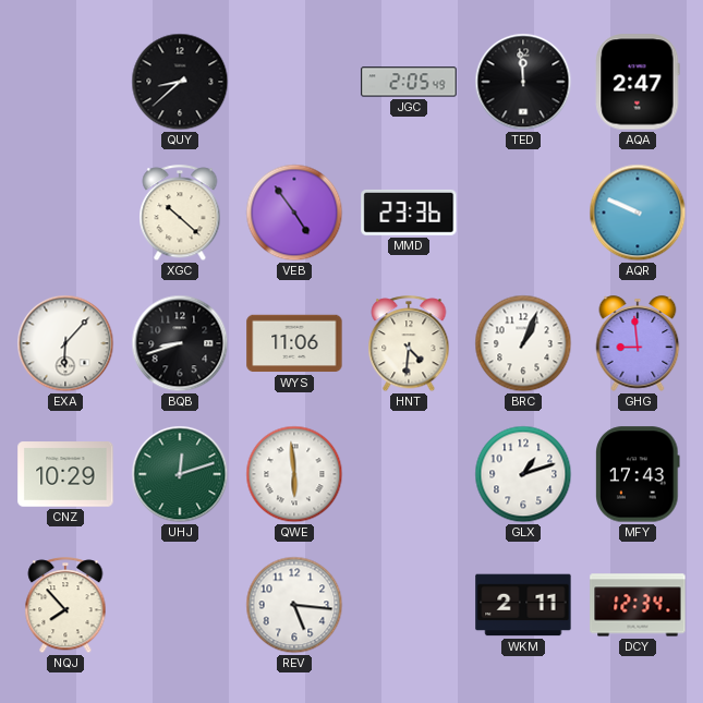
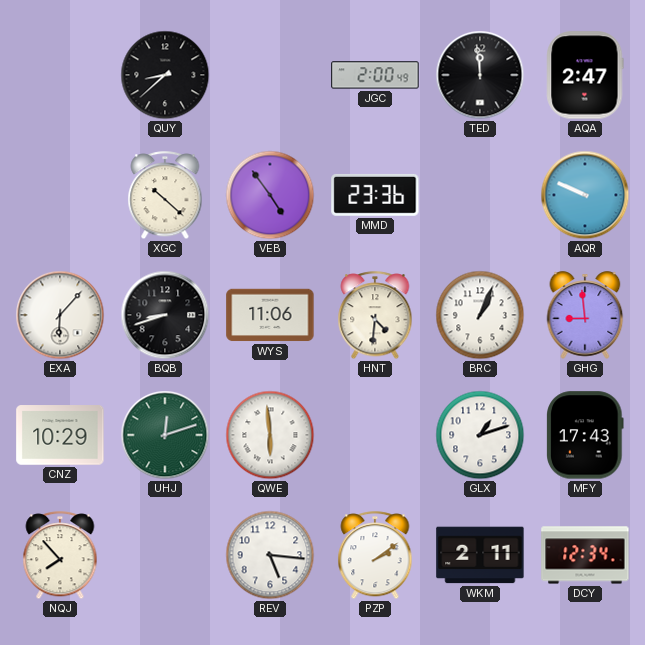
JGC: 2:05 -> 2:00
PZP: none -> 2:09
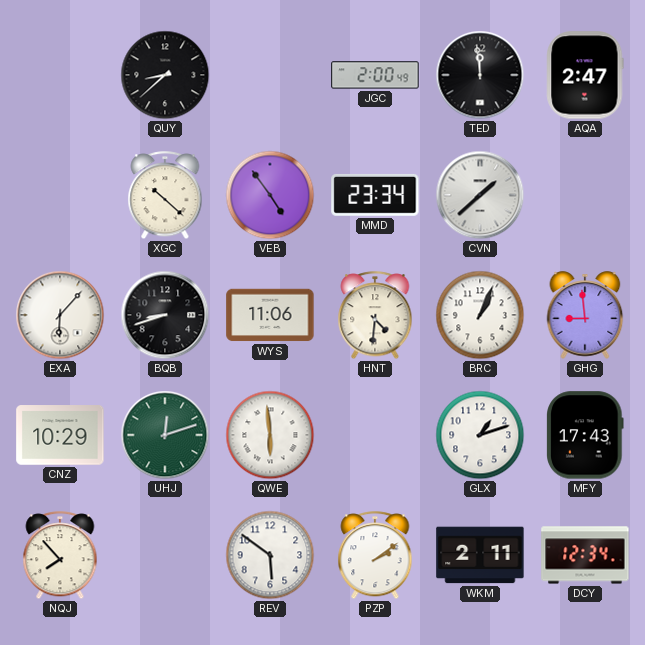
MMD: 23:36 -> 23:34
CVN: none -> 1:38
AQR: 9:49 -> none
REV: 5:16 -> 5:51
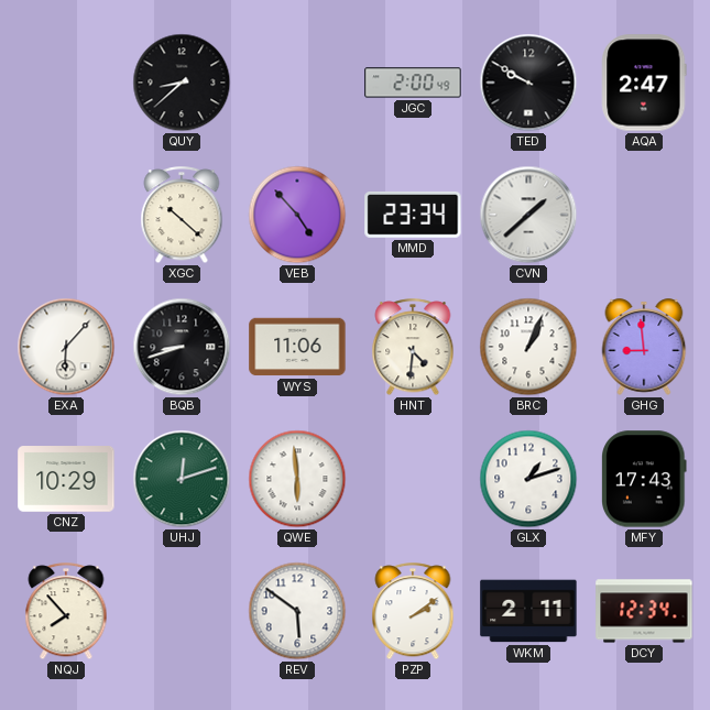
TED: 11:59 -> 9:50
VEB: 4:54 -> 4:53
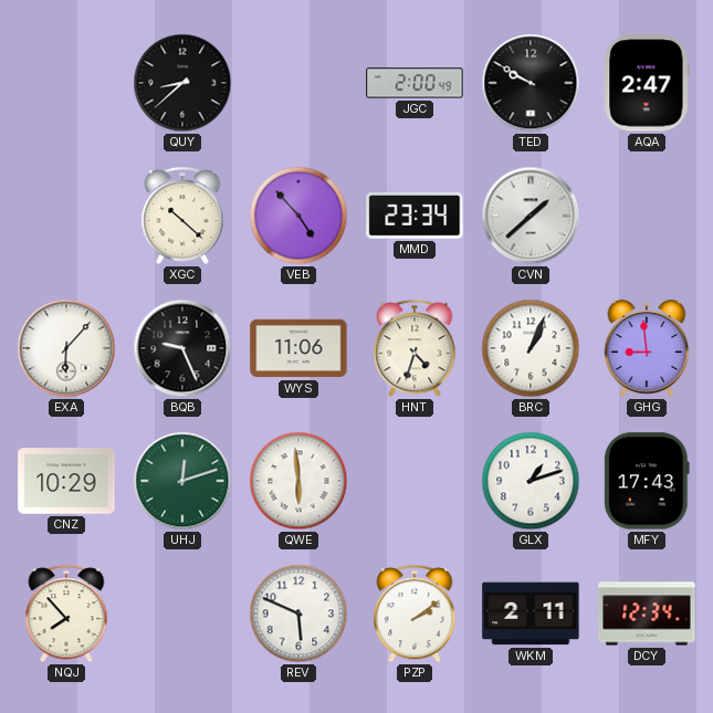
BQB: 8:42 -> 9:26
HNT: 4:31 -> 4:33
REV: 5:51 -> 5:49
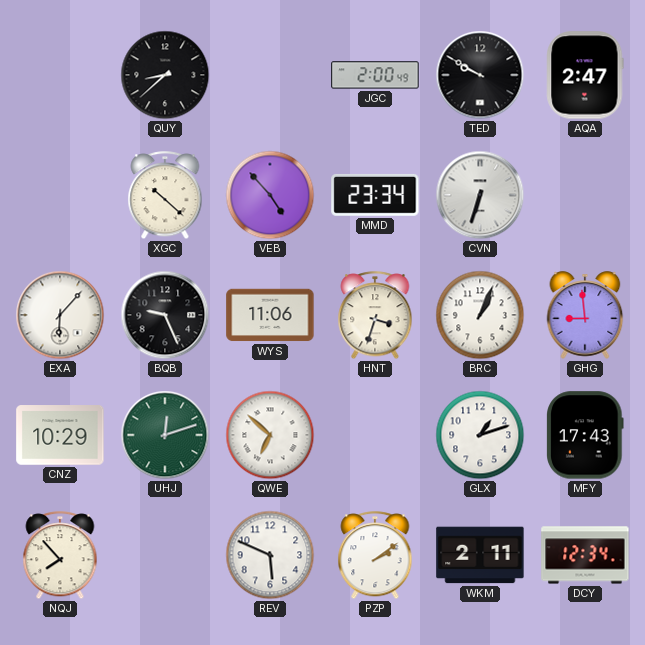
CVN: 1:38 -> 6:33
HNT: 4:33 -> 3:33
QWE: 5:59 -> 6:52
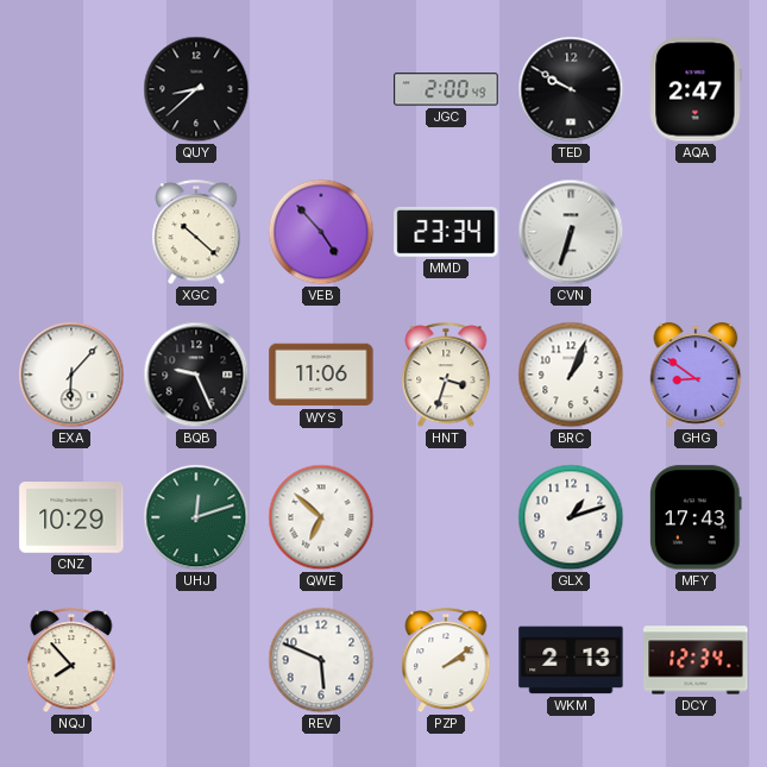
GHG: 8:59 -> 8:51
WKM: 2:11 -> 2:13
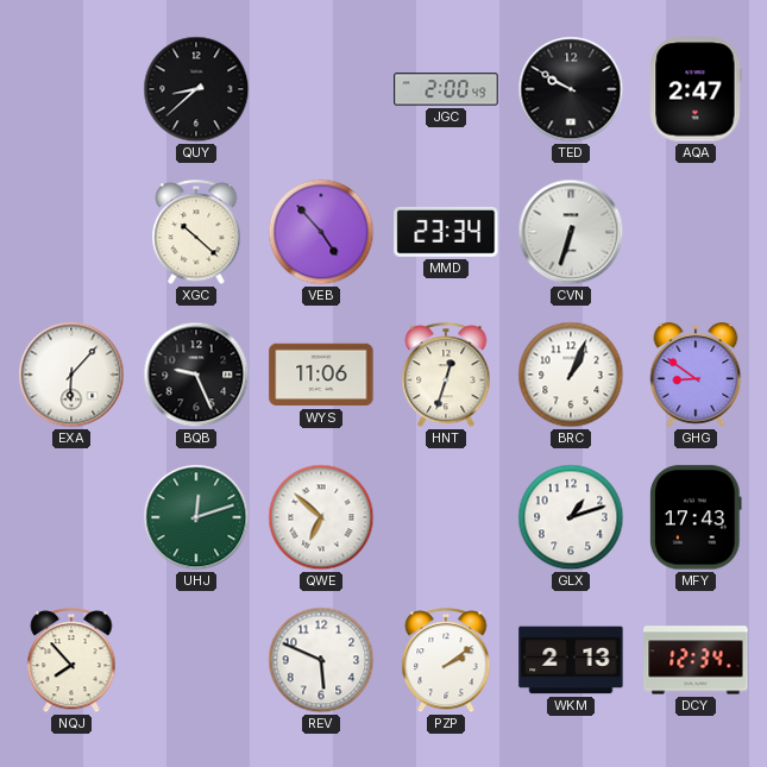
HNT: 3:33 -> 12:33
CNZ: 10:29 -> none
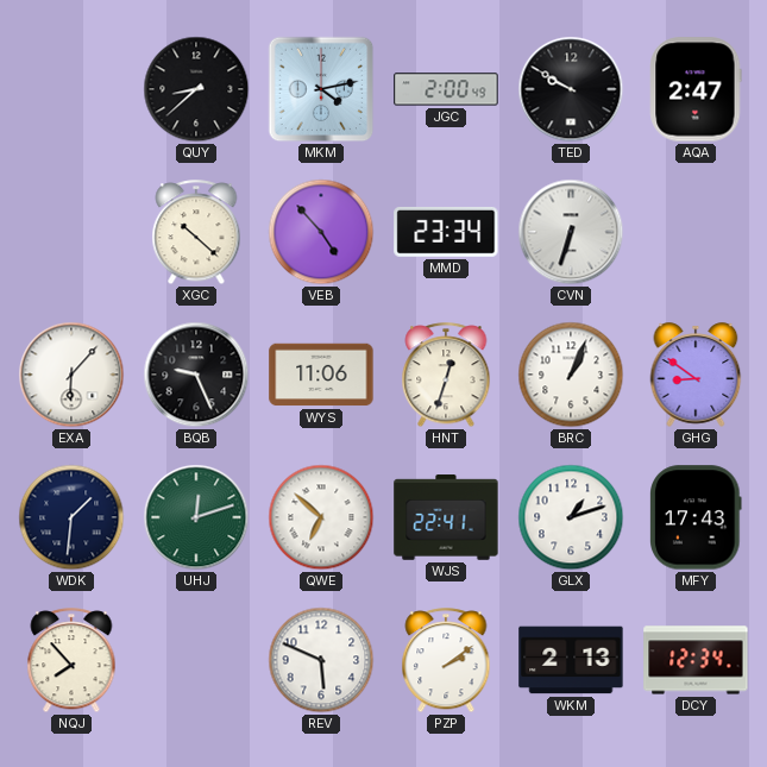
MKM: none -> 4:13
WDK: none -> 1:31
WJS: none -> 22:41
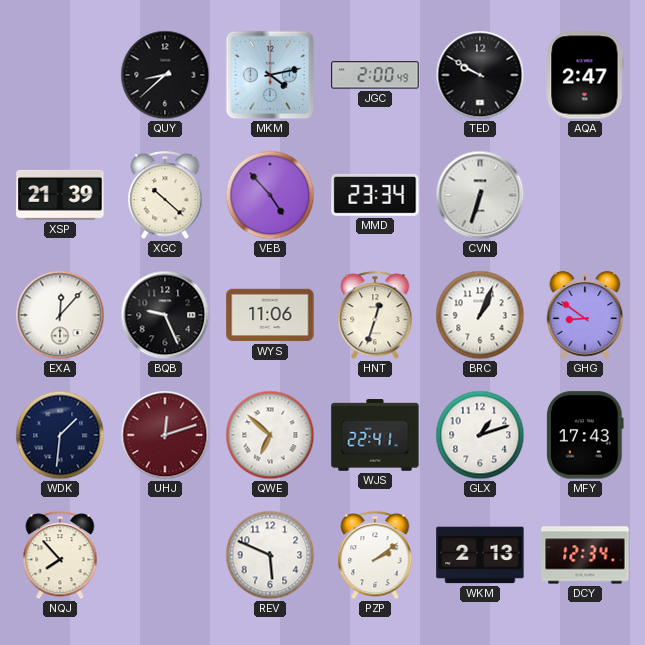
XSP: none -> 21:39
EXA: 6:07 -> 12:07
UHJ dial: green -> burgundy
